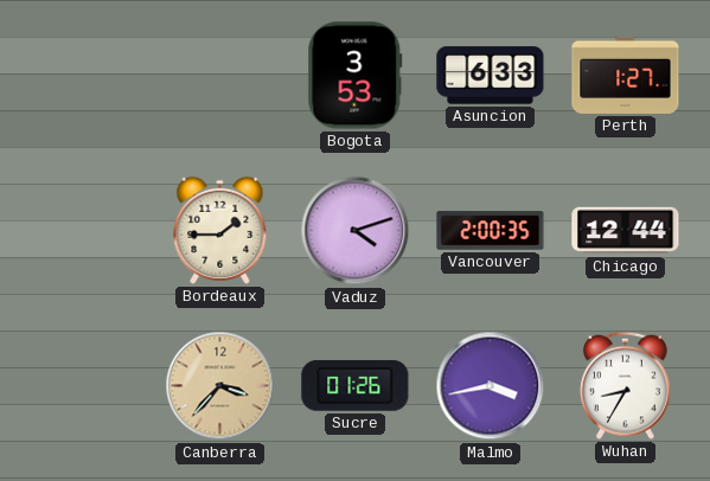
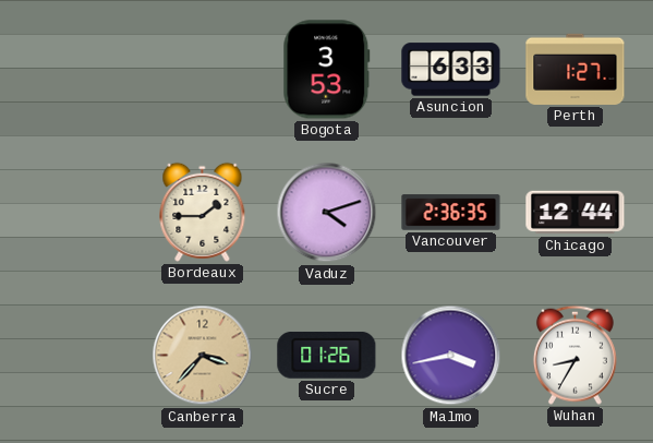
Vancouver: 2:00 -> 2:36
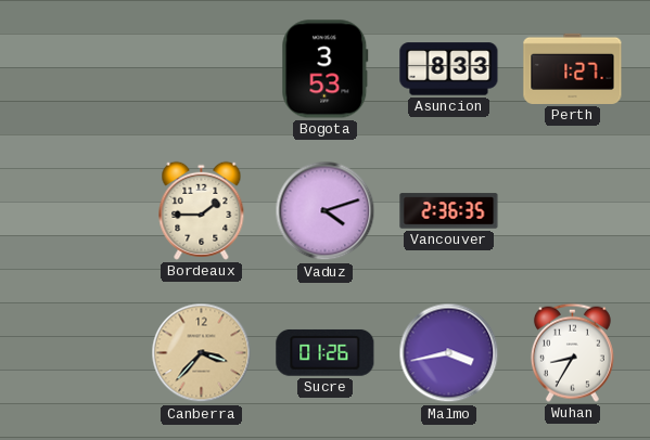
Asuncion: 6:33 -> 8:33
Chicago: 12:44 -> none
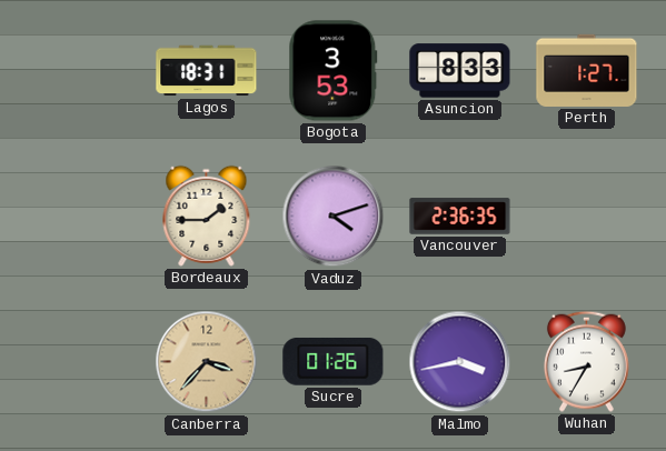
Lagos: none -> 18:31
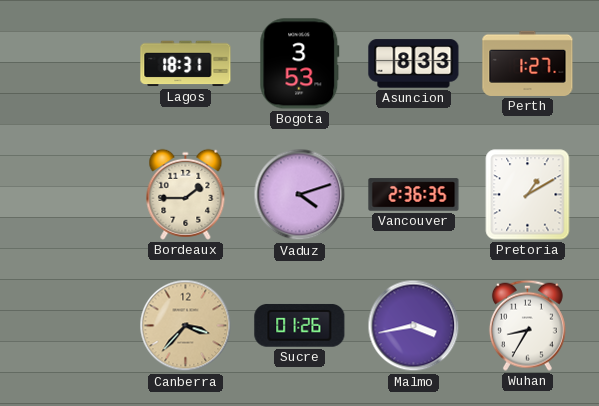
Pretoria: none -> 1:10
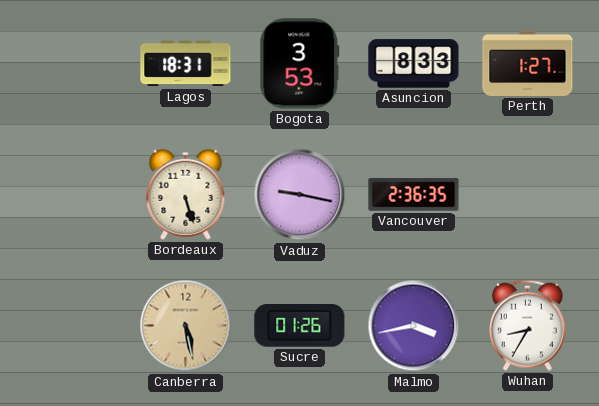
Bordeaux: 1:45 -> 5:27
Vaduz: 4:12 -> 9:17
Pretoria: 1:10 -> none
Canberra: 3:37 -> 5:28
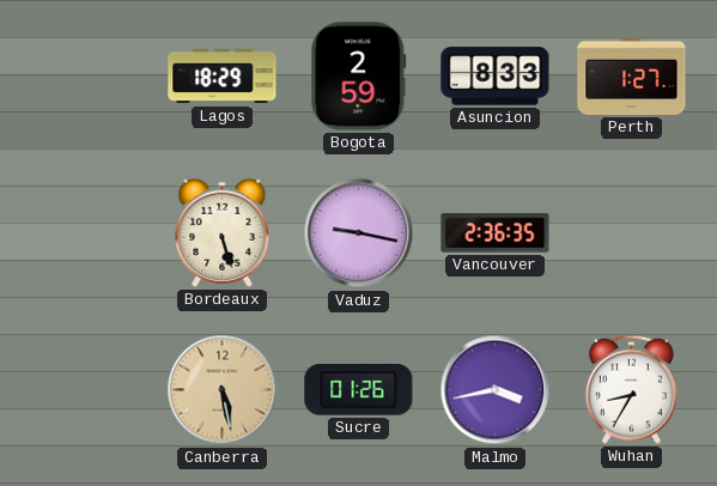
Lagos: 18:31 -> 18:29
Bogota: 3:53 -> 2:59
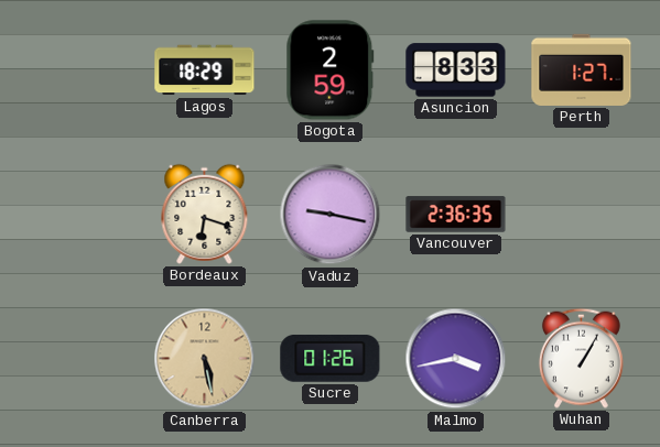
Bordeaux: 5:27 -> 6:18
Wuhan: 8:35 -> 1:05
